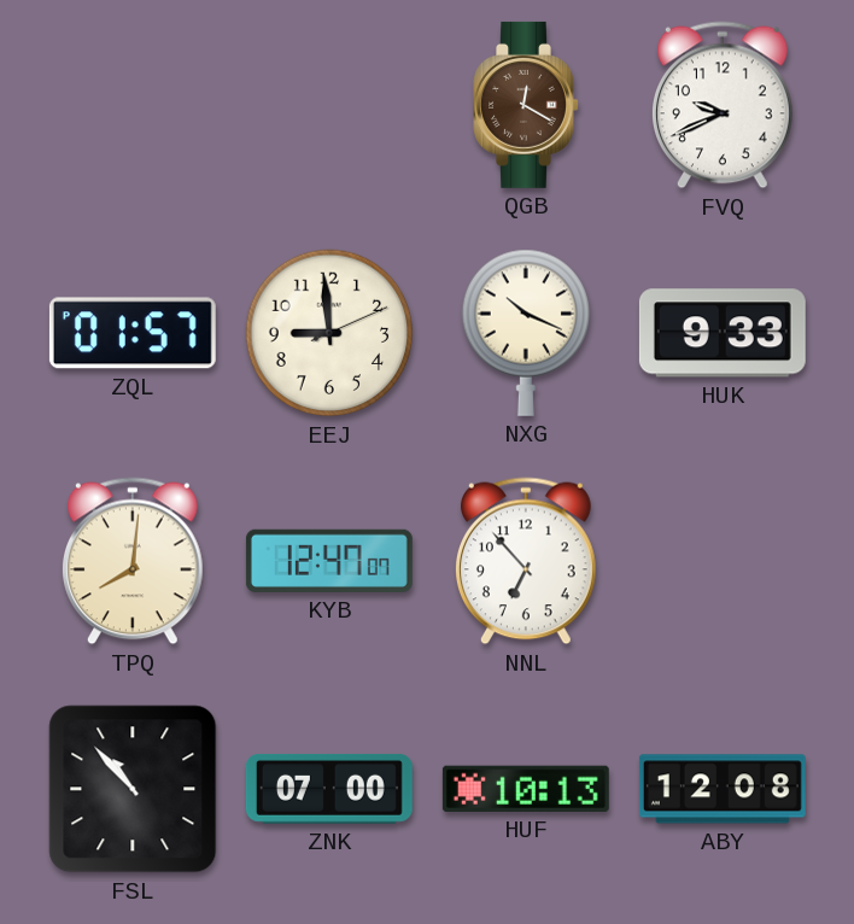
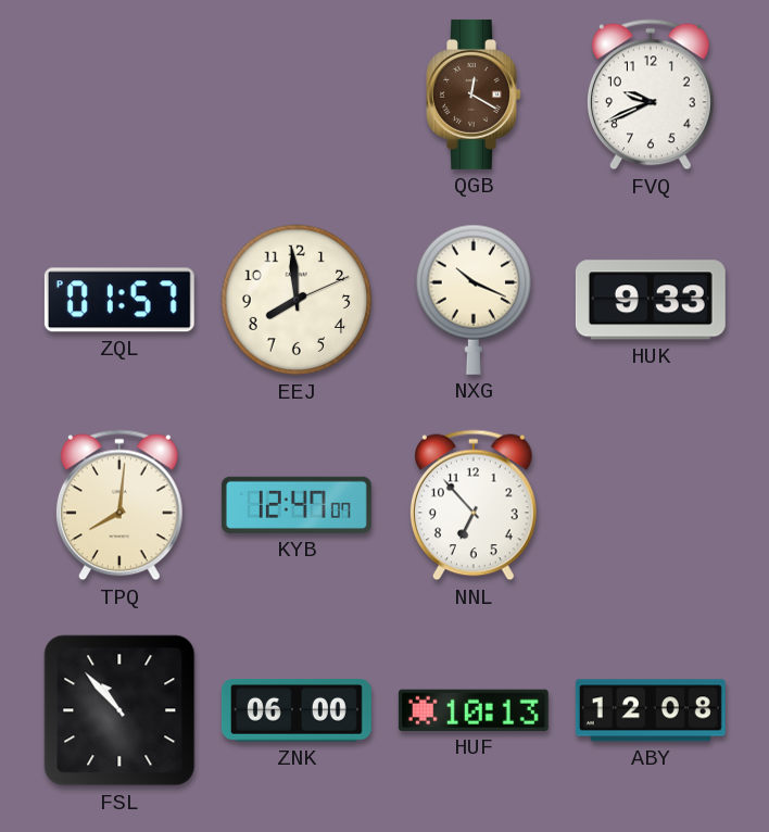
EEJ: 8:59 -> 7:59
ZNK: 07:00 -> 06:00
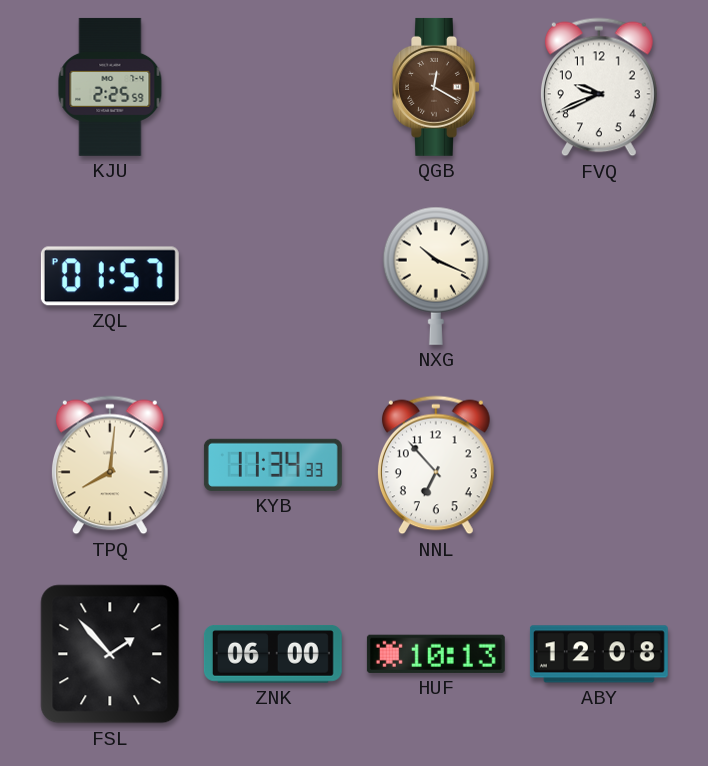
KJU: none -> 2:25
EEJ: 7:59 -> none
HUK: 9:33 -> none
KYB: 12:47 -> 11:34
FSL: 10:53 -> 1:53
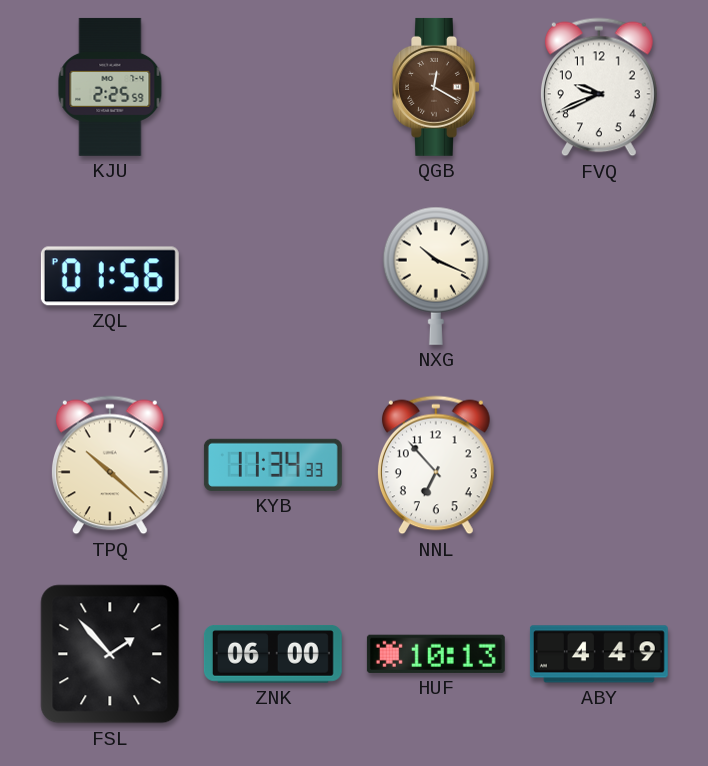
ZQL: 01:57 -> 01:56
TPQ: 8:01 -> 10:22
ABY: 12:08 -> 4:49
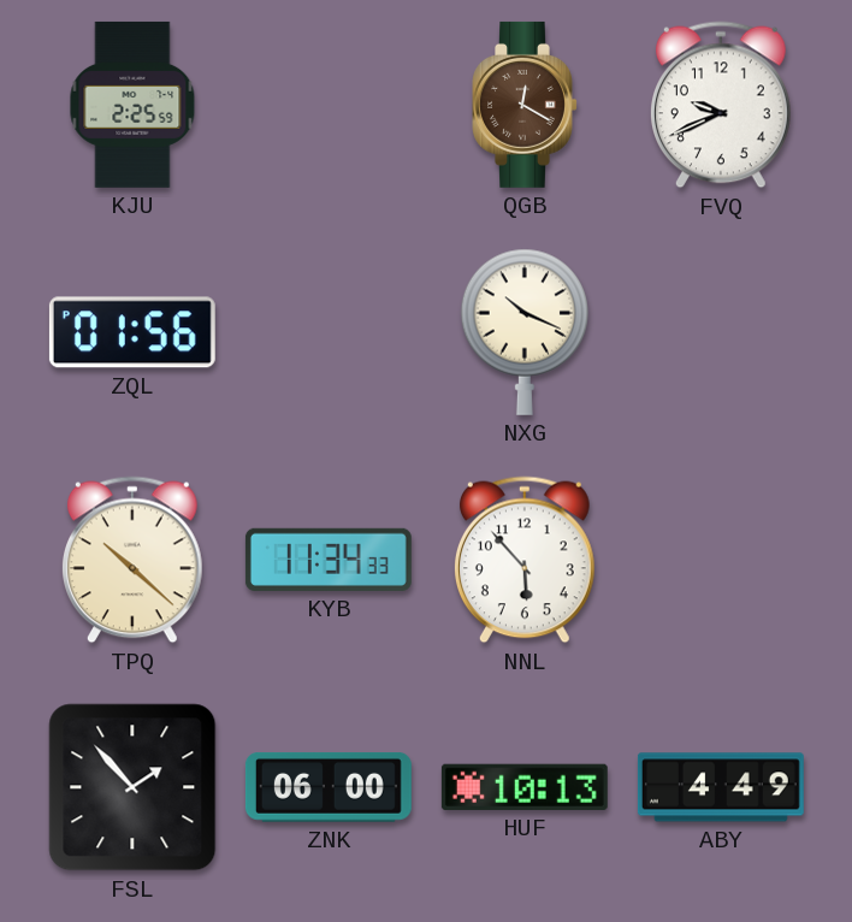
NNL: 6:53 -> 5:53
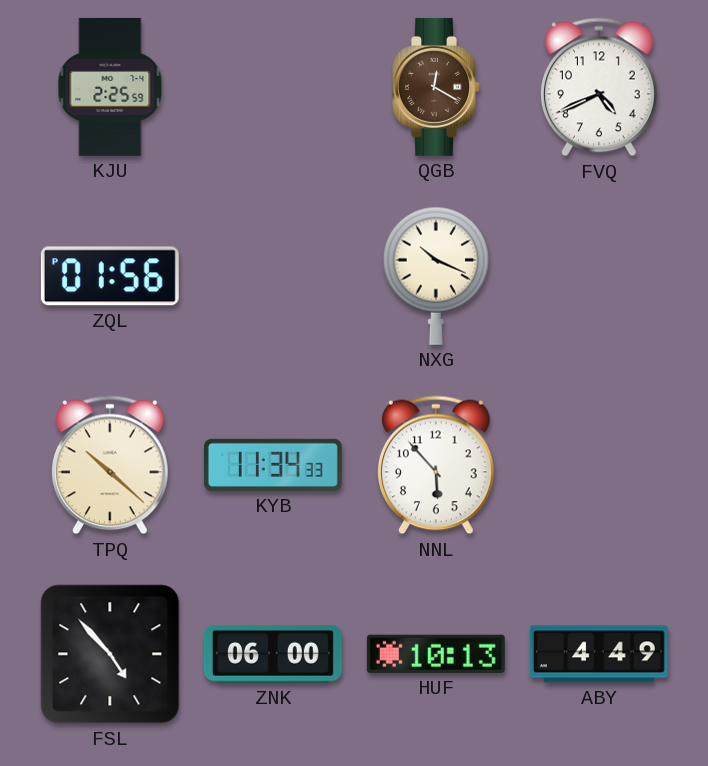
FVQ: 9:41 -> 4:41
FSL: 1:53 -> 4:53
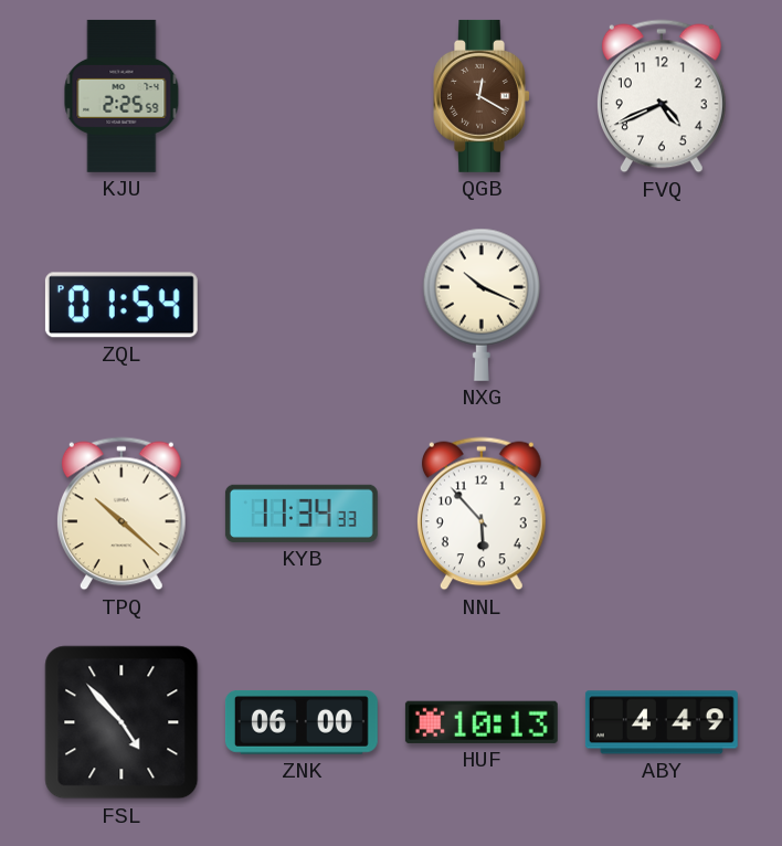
ZQL: 01:56 -> 01:54
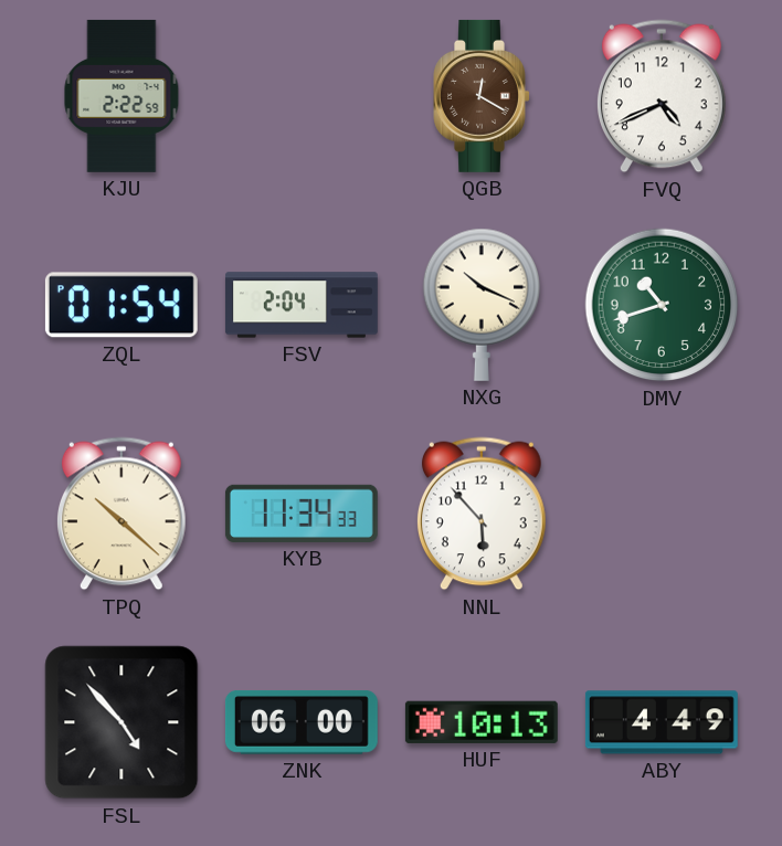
KJU: 2:25 -> 2:22
FSV: none -> 2:04
DMV: none -> 10:42
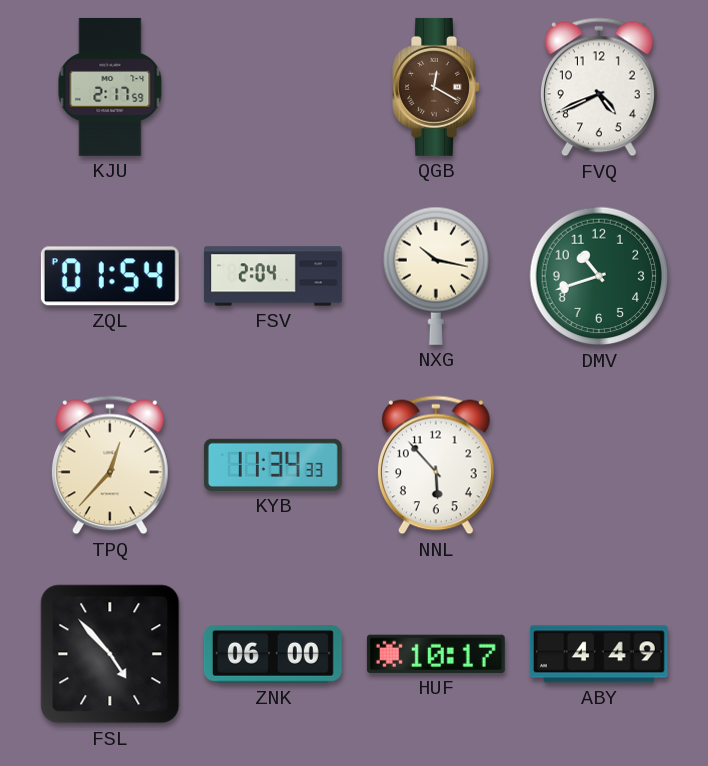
KJU: 2:22 -> 2:17
NXG: 10:19 -> 10:17
TPQ: 10:22 -> 12:37
HUF: 10:13 -> 10:17
